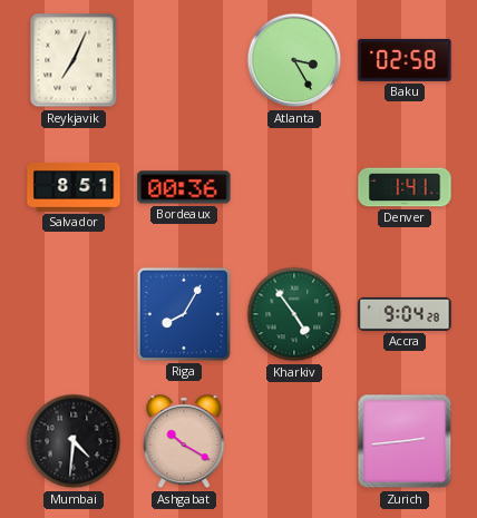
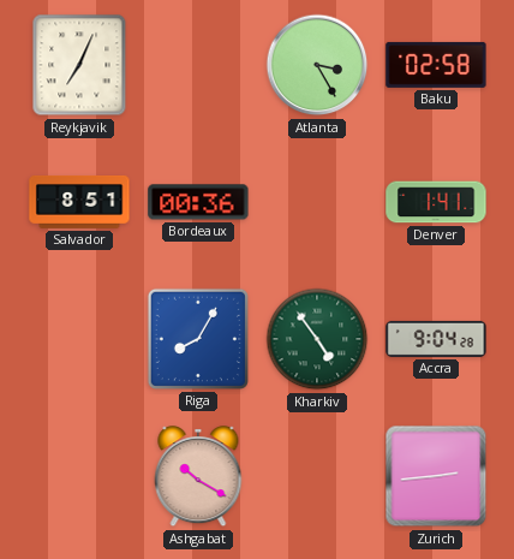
Mumbai: 4:31 -> none
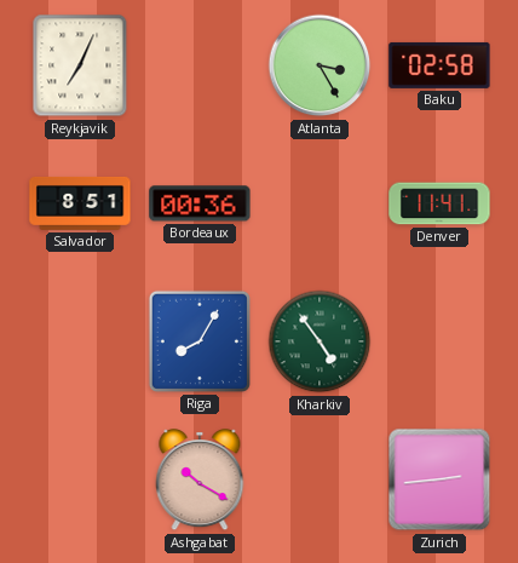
Denver: 1:41 -> 11:41
Accra: 9:04 -> none
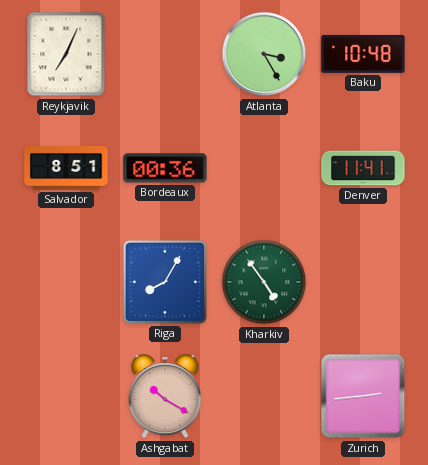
Baku: 02:58 -> 10:48
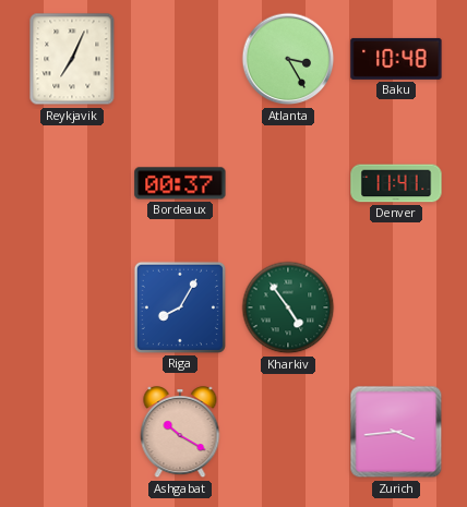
Salvador: 8:51 -> none
Bordeaux: 00:36 -> 00:37
Zurich: 2:44 -> 3:44
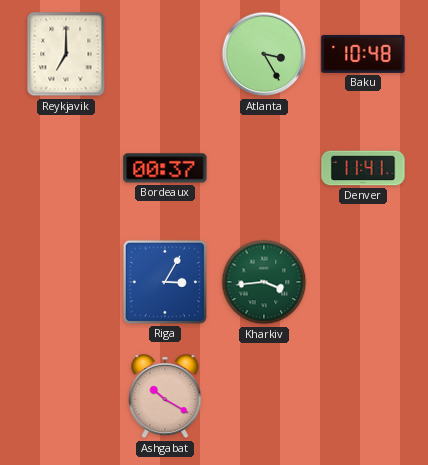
Reykjavik: 7:04 -> 7:00
Riga: 8:05 -> 3:05
Kharkiv: 4:54 -> 3:44
Zurich: 3:44 -> none
